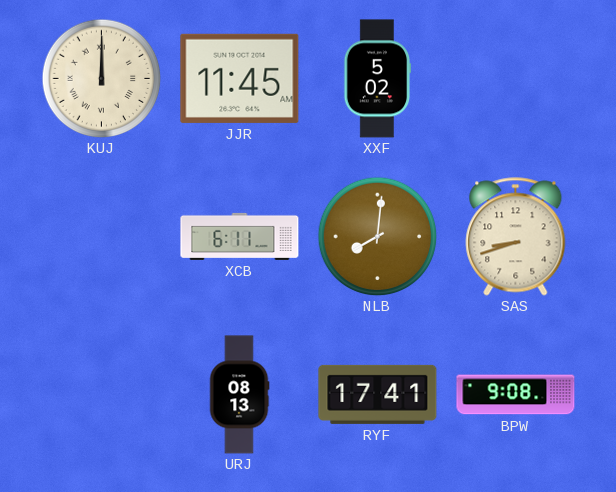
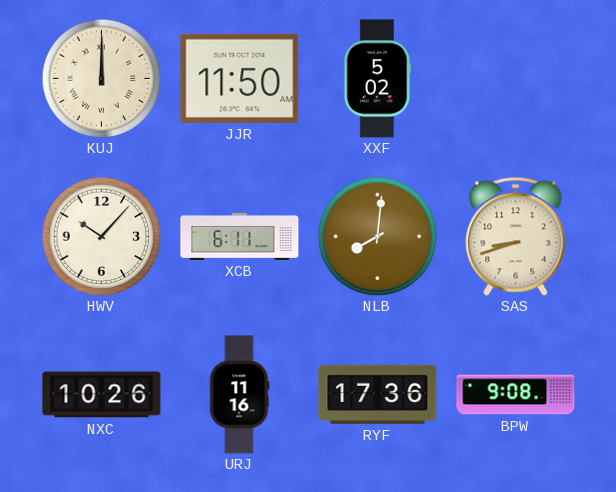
JJR: 11:45 -> 11:50
HWV: none -> 10:07
NXC: none -> 10:26
URJ: 08:13 -> 11:16
RYF: 17:41 -> 17:36
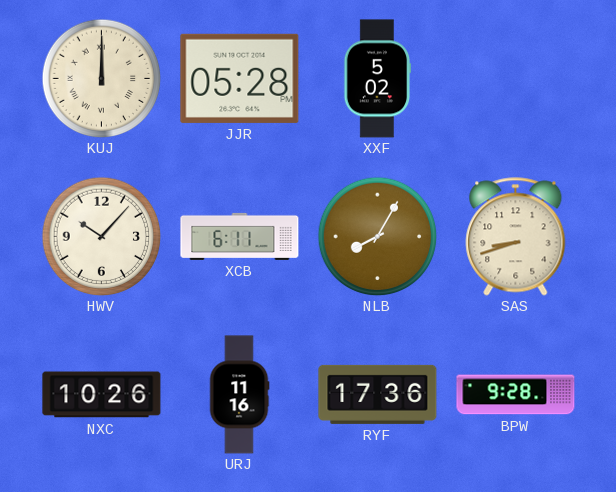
JJR: 11:50 -> 05:28
NLB: 8:01 -> 8:05
BPW: 9:08 -> 9:28
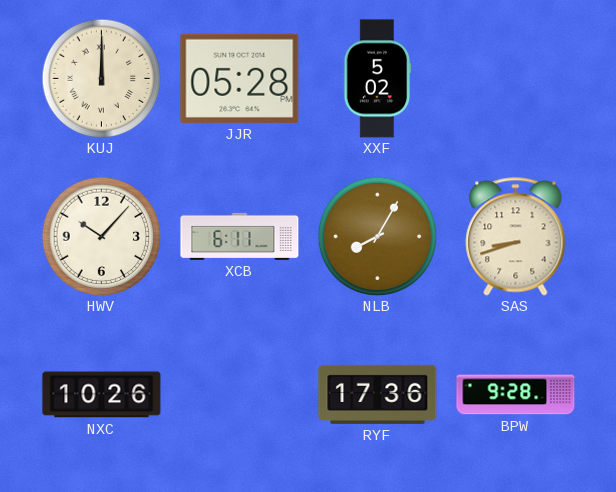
URJ: 11:16 -> none
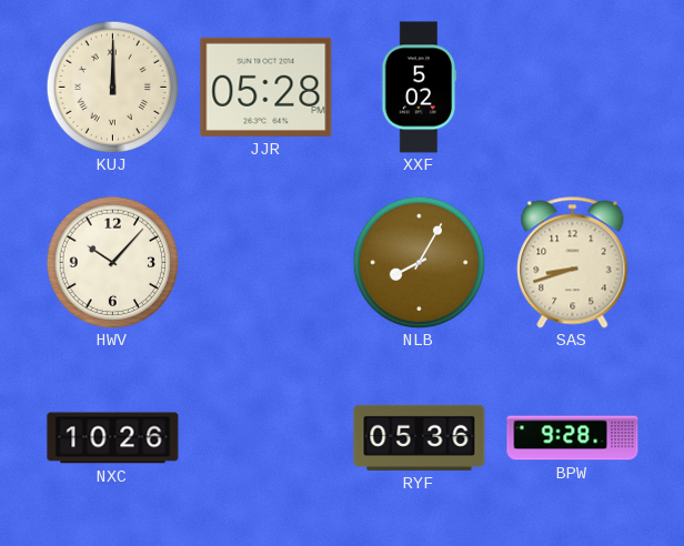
XCB: 6:11 -> none
RYF: 17:36 -> 05:36
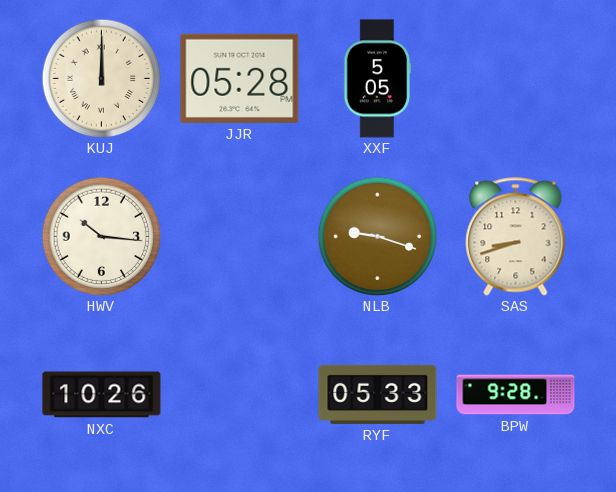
XXF: 5:02 -> 5:05
HWV: 10:07 -> 10:16
NLB: 8:05 -> 9:18
RYF: 05:36 -> 05:33
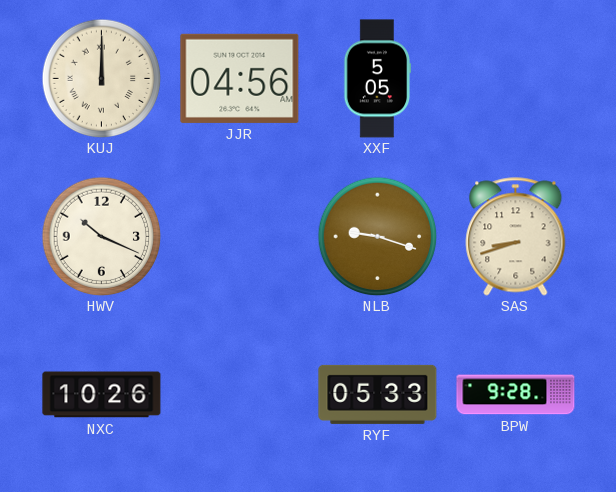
JJR: 05:28 -> 04:56
HWV: 10:16 -> 10:19
